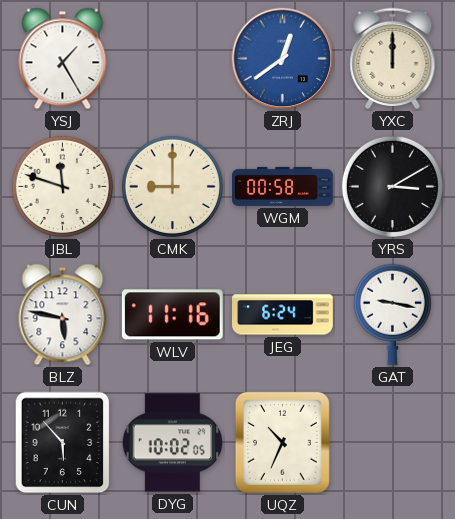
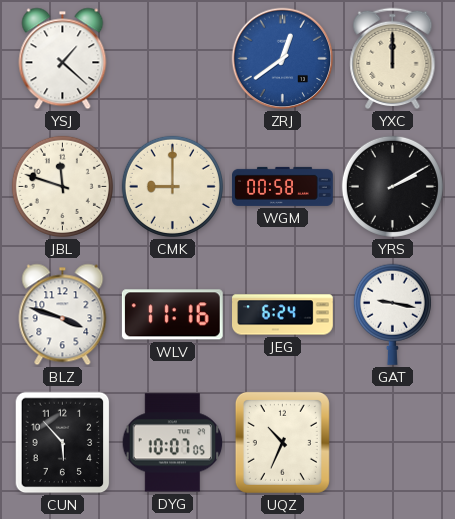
YSJ: 1:25 -> 1:22
YRS: 3:10 -> 2:10
BLZ: 5:47 -> 3:48
DYG: 10:02 -> 10:07
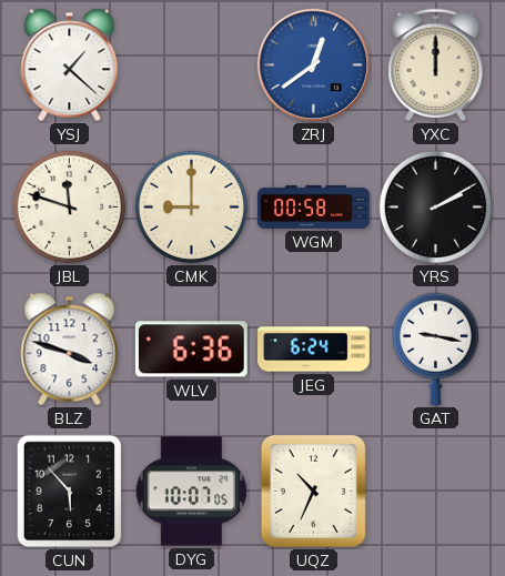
WLV: 11:16 -> 6:36
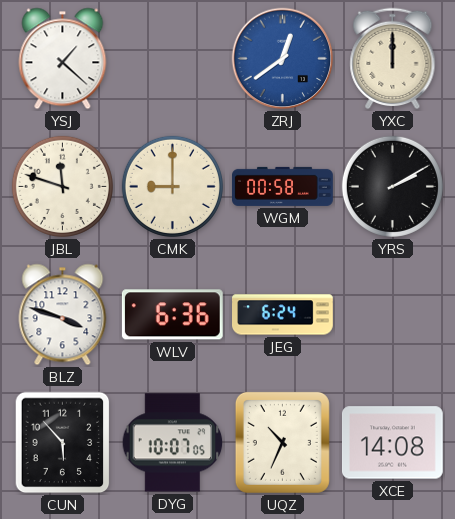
GAT: 9:17 -> none
XCE: none -> 14:08
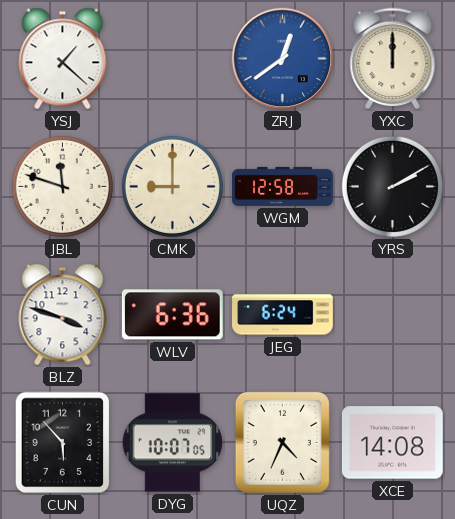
WGM: 00:58 -> 12:58
UQZ: 10:34 -> 4:34
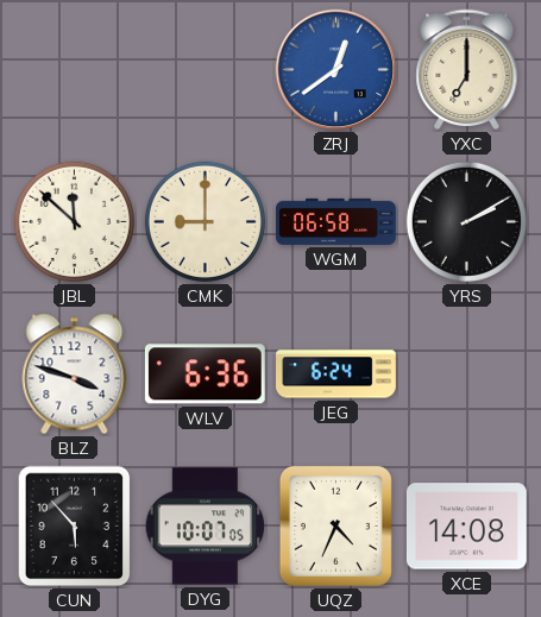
YSJ: 1:22 -> none
YXC: 12:00 -> 7:00
JBL: 11:48 -> 11:52
WGM: 12:58 -> 06:58
